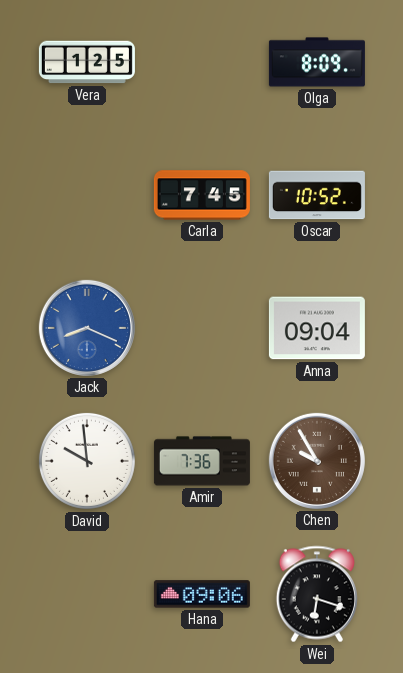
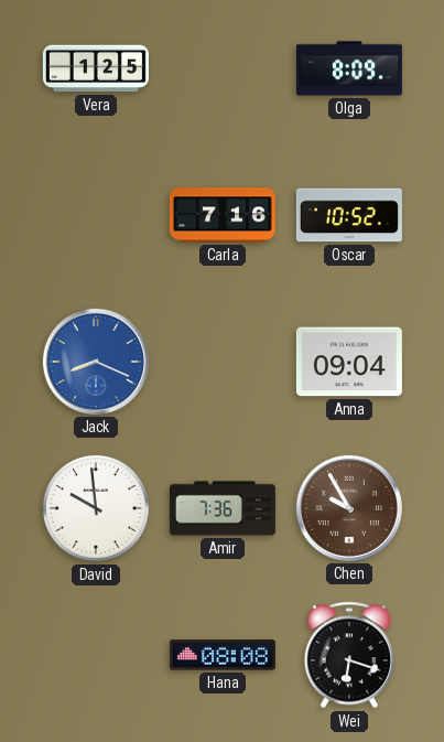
Carla: 7:45 -> 7:16
Hana: 09:06 -> 08:08
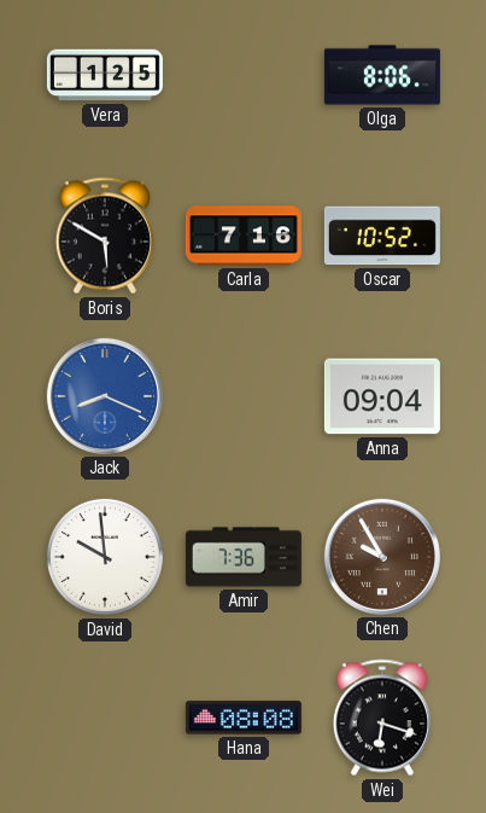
Olga: 8:09 -> 8:06
Boris: none -> 5:50
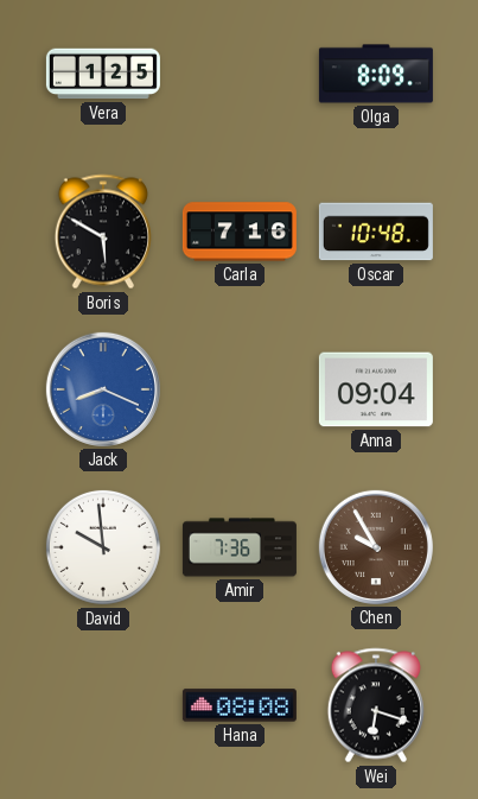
Olga: 8:06 -> 8:09
Oscar: 10:52 -> 10:48
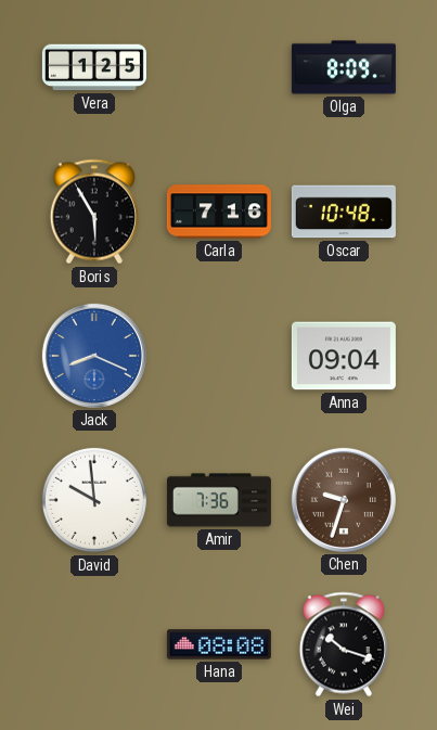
Boris: 5:50 -> 5:55
Chen: 9:55 -> 9:33
Wei: 6:18 -> 10:18
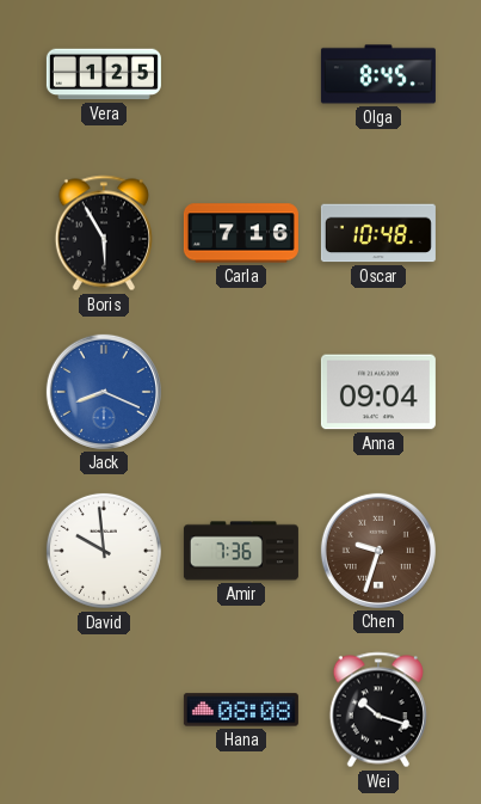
Olga: 8:09 -> 8:45
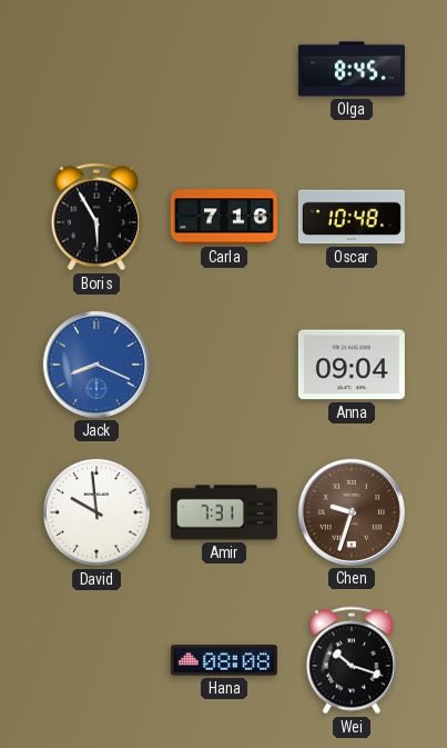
Vera: 1:25 -> none
Amir: 7:36 -> 7:31
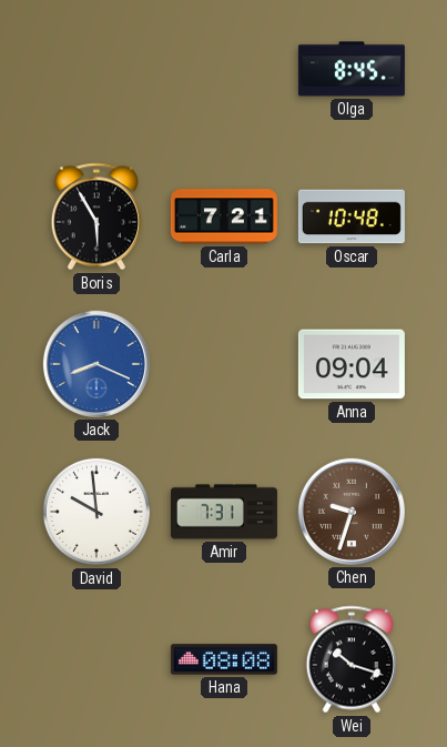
Carla: 7:16 -> 7:21
